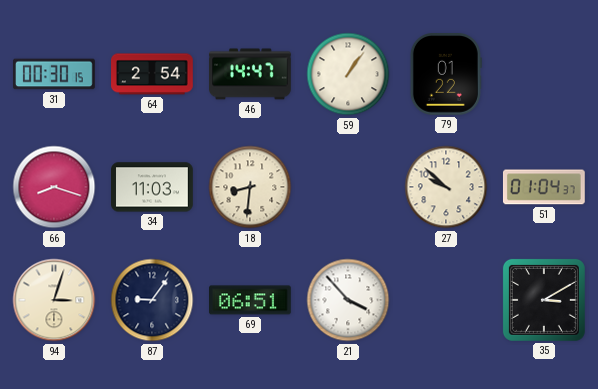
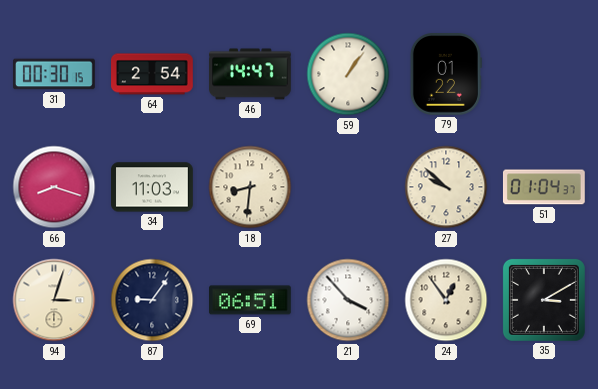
24: none -> 12:54
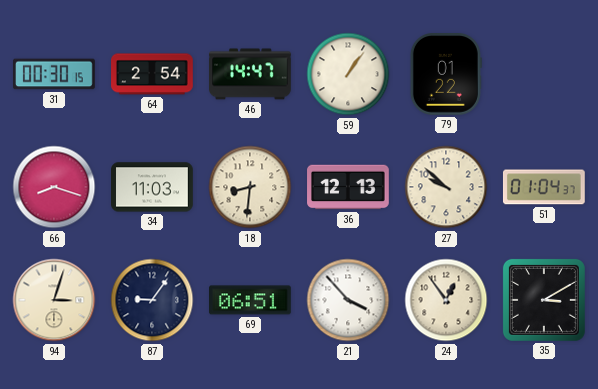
36: none -> 12:13
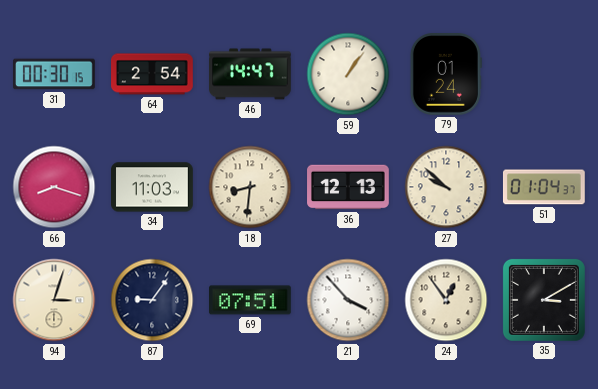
79: 01:22 -> 01:24
69: 06:51 -> 07:51
